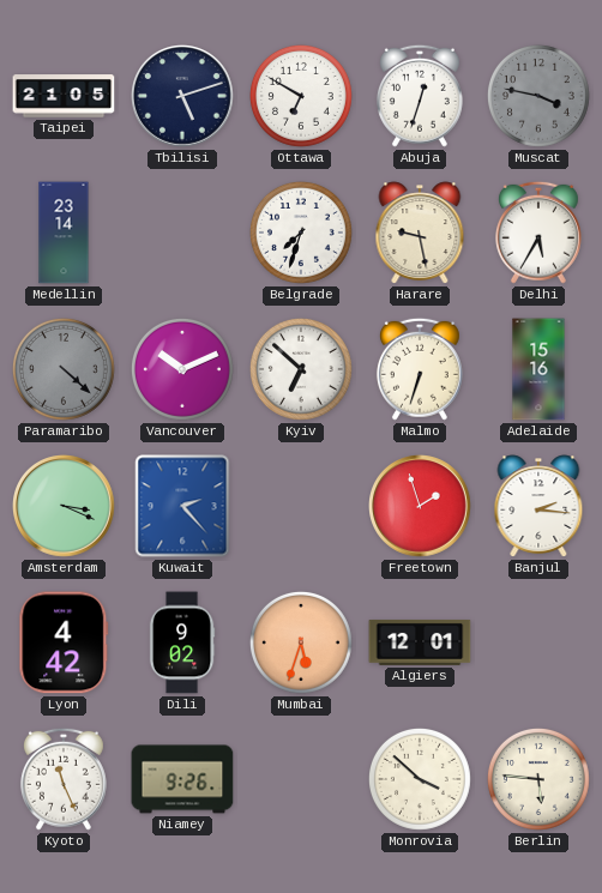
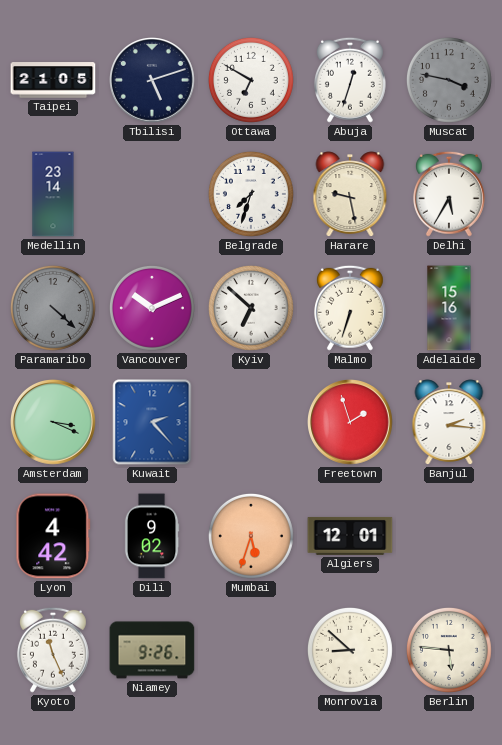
Monrovia: 3:52 -> 8:52
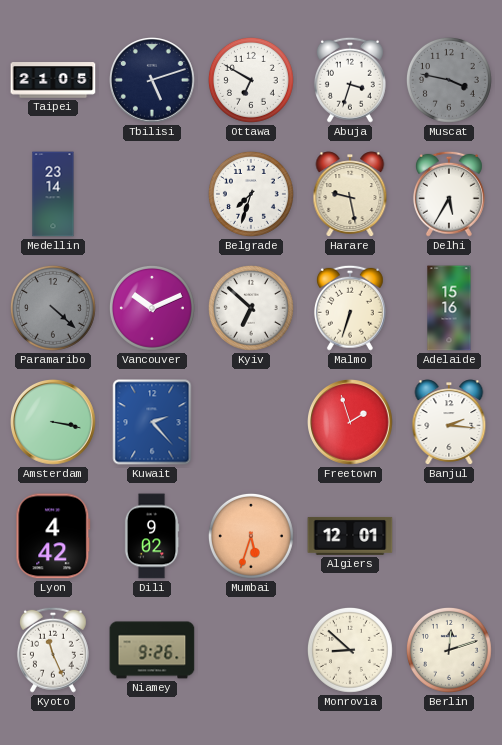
Abuja: 12:33 -> 3:33
Amsterdam: 3:19 -> 3:17
Berlin: 5:46 -> 12:12
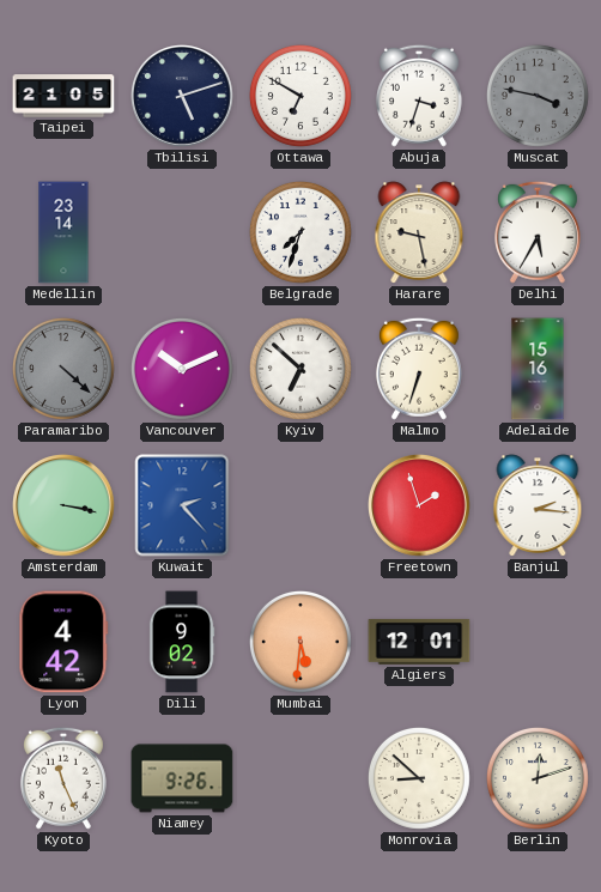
Mumbai: 5:33 -> 5:31
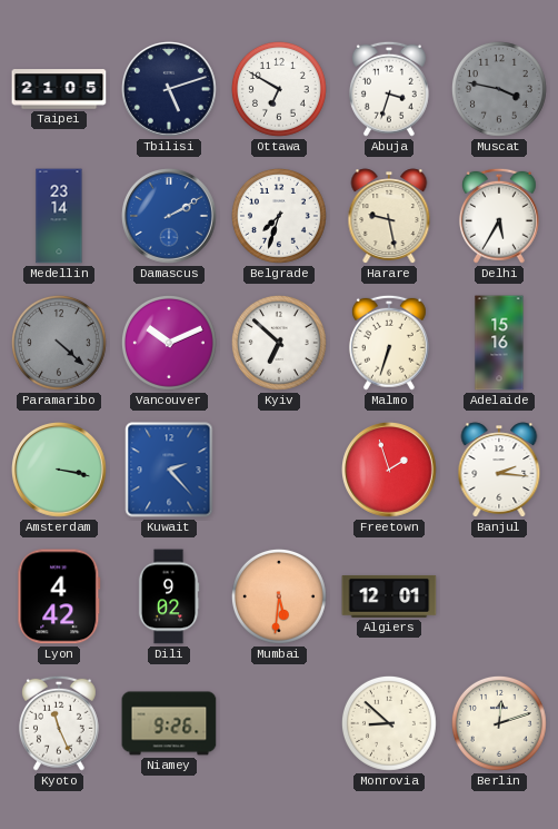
Damascus: none -> 2:10
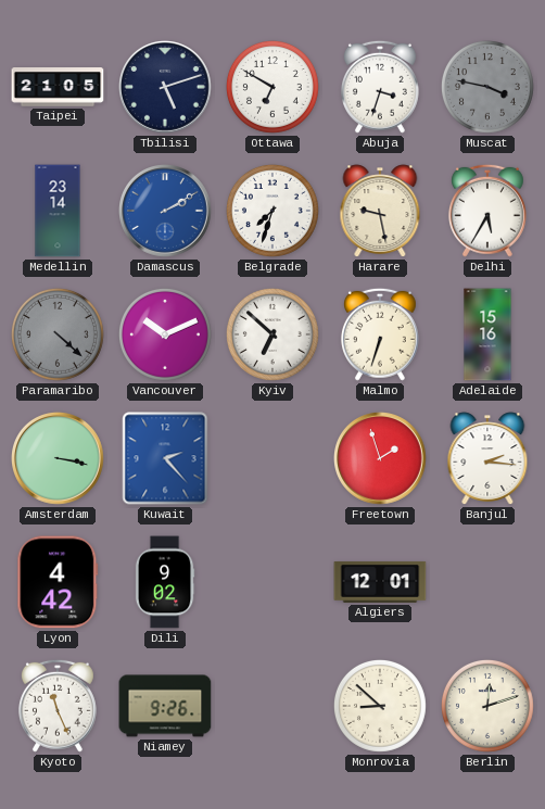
Mumbai: 5:31 -> none
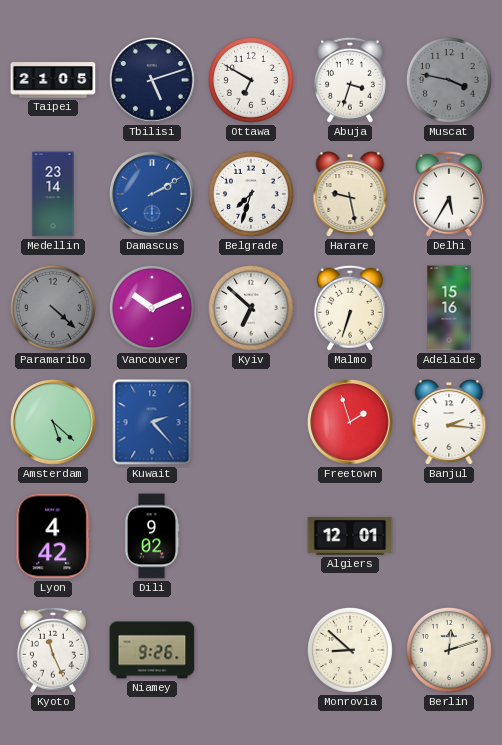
Amsterdam: 3:17 -> 5:22
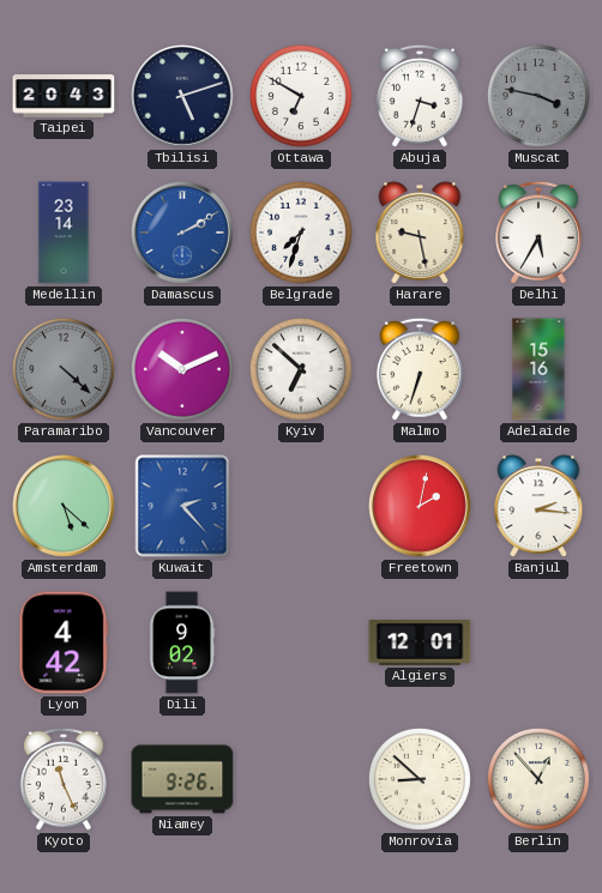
Taipei: 21:05 -> 20:43
Freetown: 1:57 -> 2:02
Berlin: 12:12 -> 12:53
